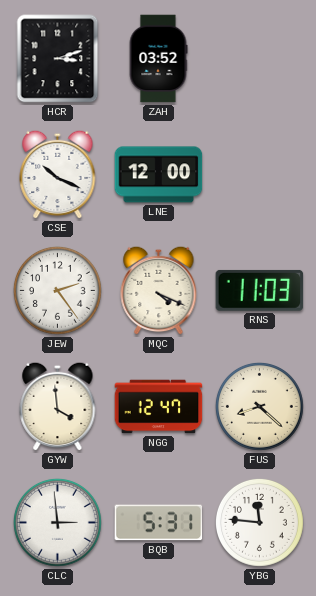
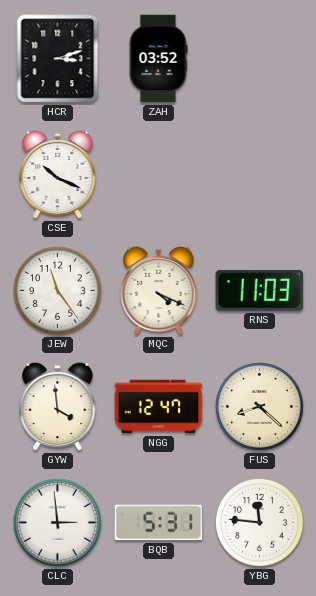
LNE: 12:00 -> none
JEW: 2:24 -> 11:24
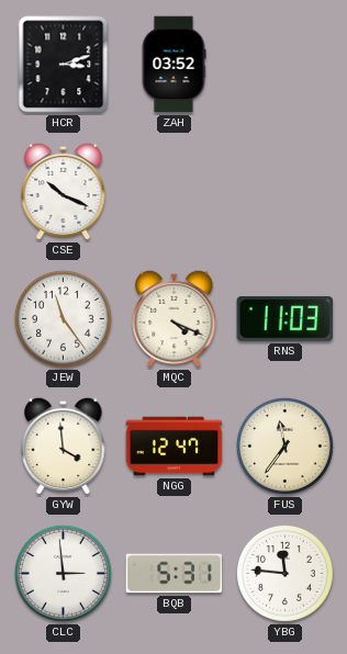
FUS: 8:22 -> 11:36
